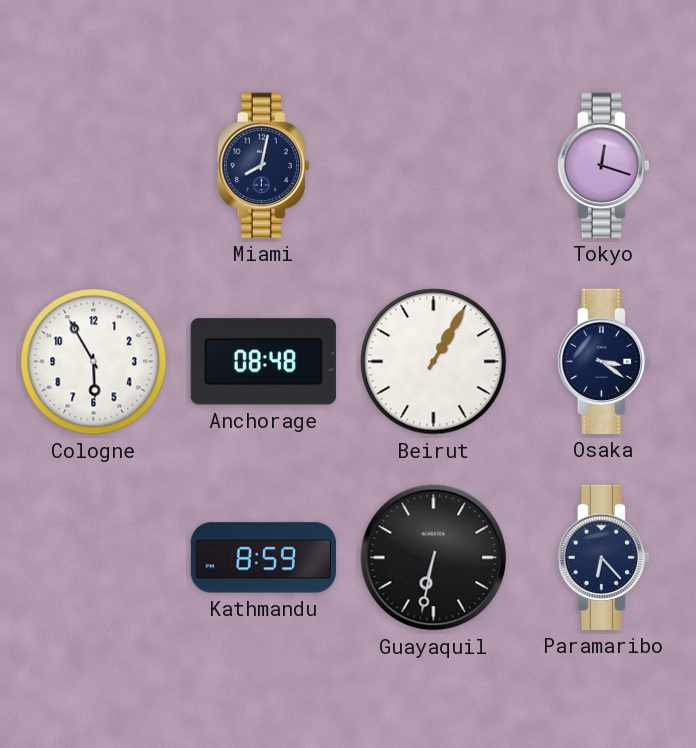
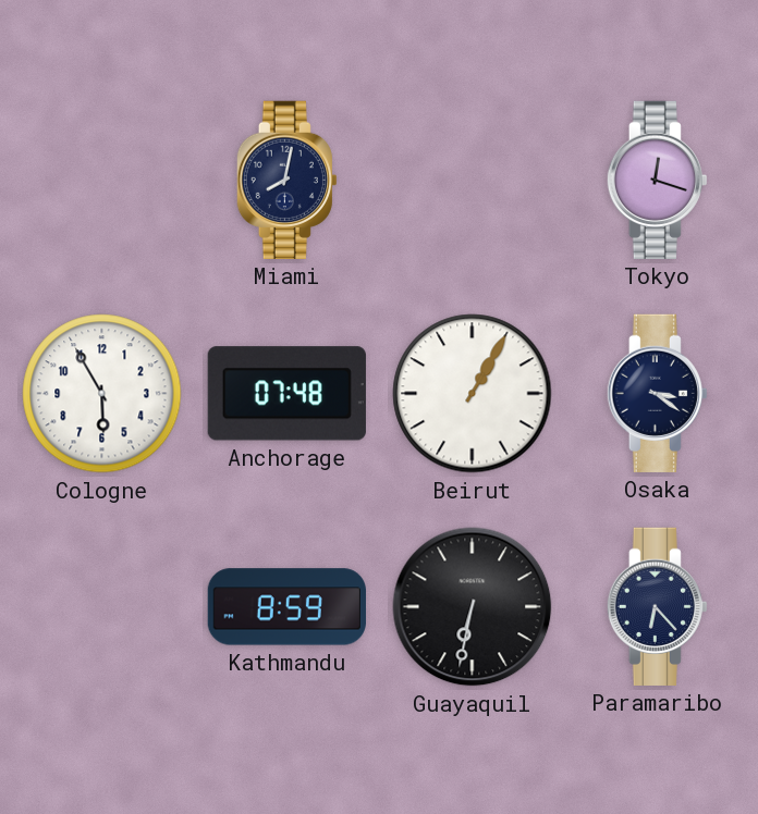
Anchorage: 08:48 -> 07:48
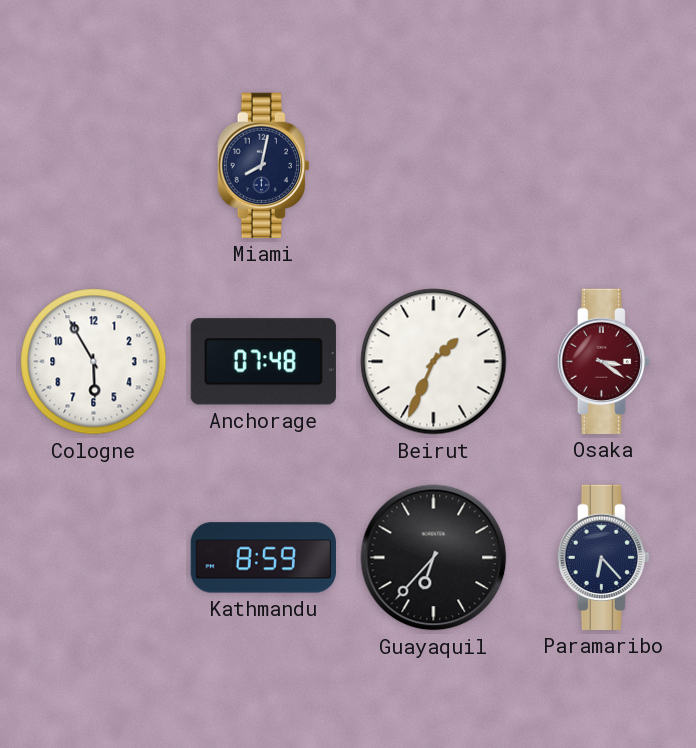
Tokyo: 12:18 -> none
Beirut: 1:05 -> 1:34
Osaka dial: navy -> burgundy
Guayaquil: 6:32 -> 6:37
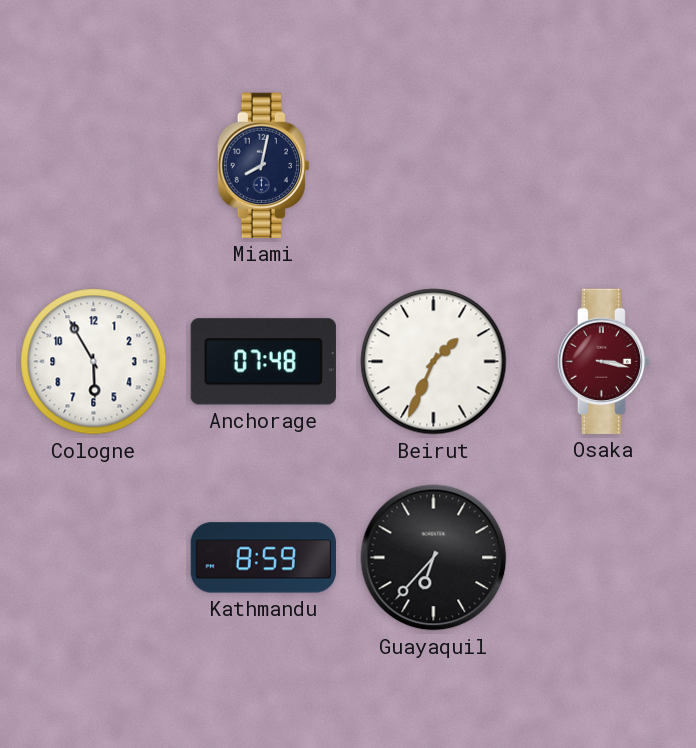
Osaka: 3:21 -> 3:17
Paramaribo: 6:23 -> none
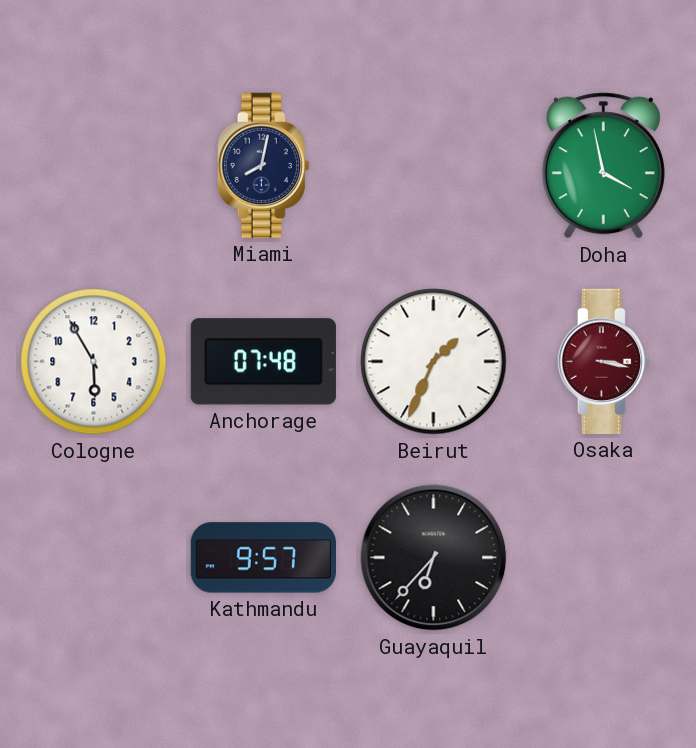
Doha: none -> 3:58
Kathmandu: 8:59 -> 9:57
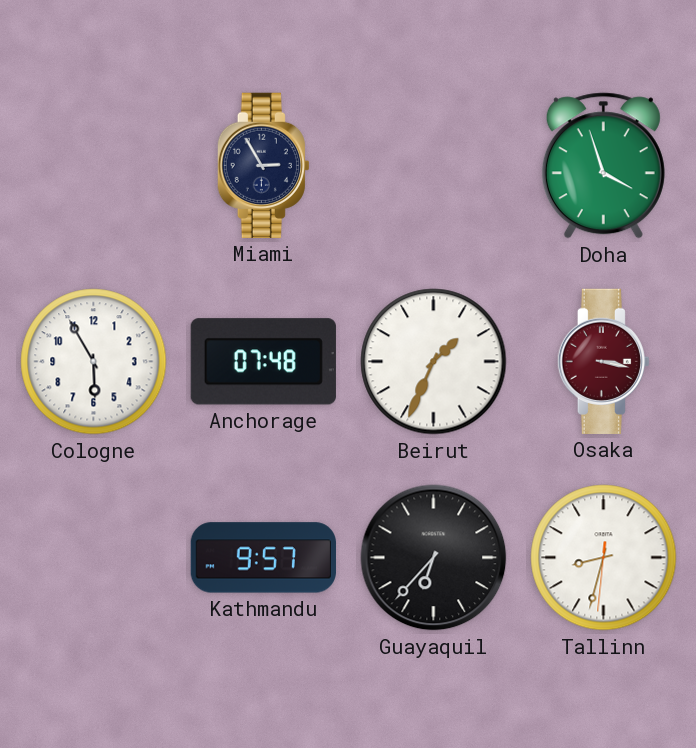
Miami: 8:02 -> 2:55
Doha: 3:58 -> 3:57
Tallinn: none -> 8:32
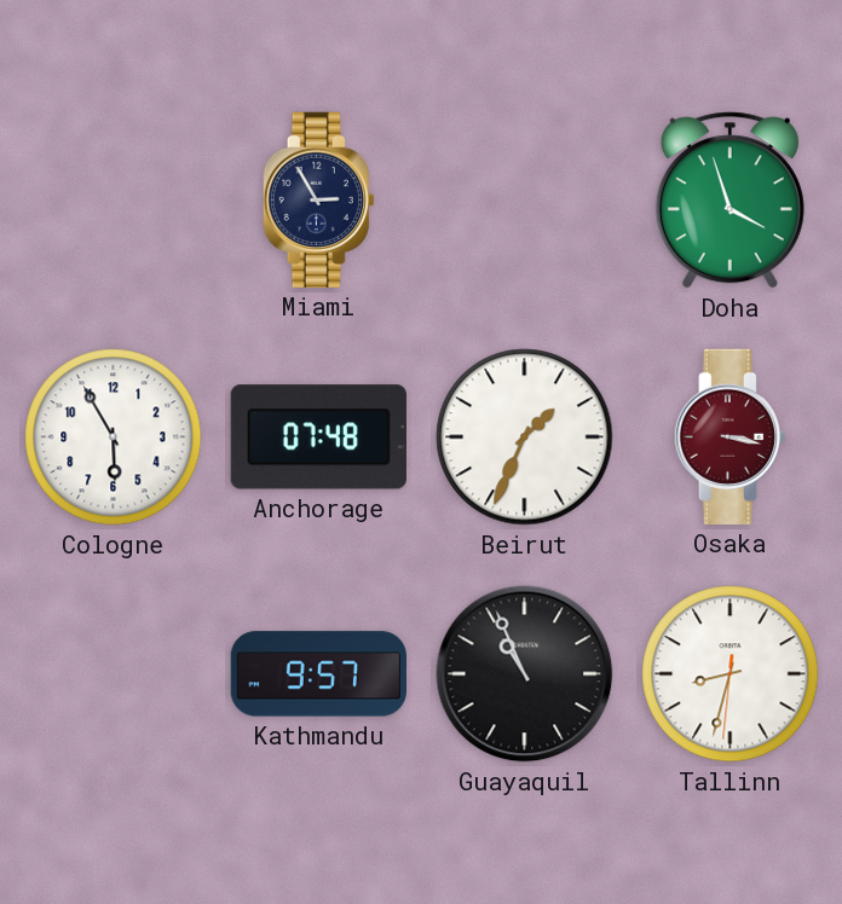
Guayaquil: 6:37 -> 10:56
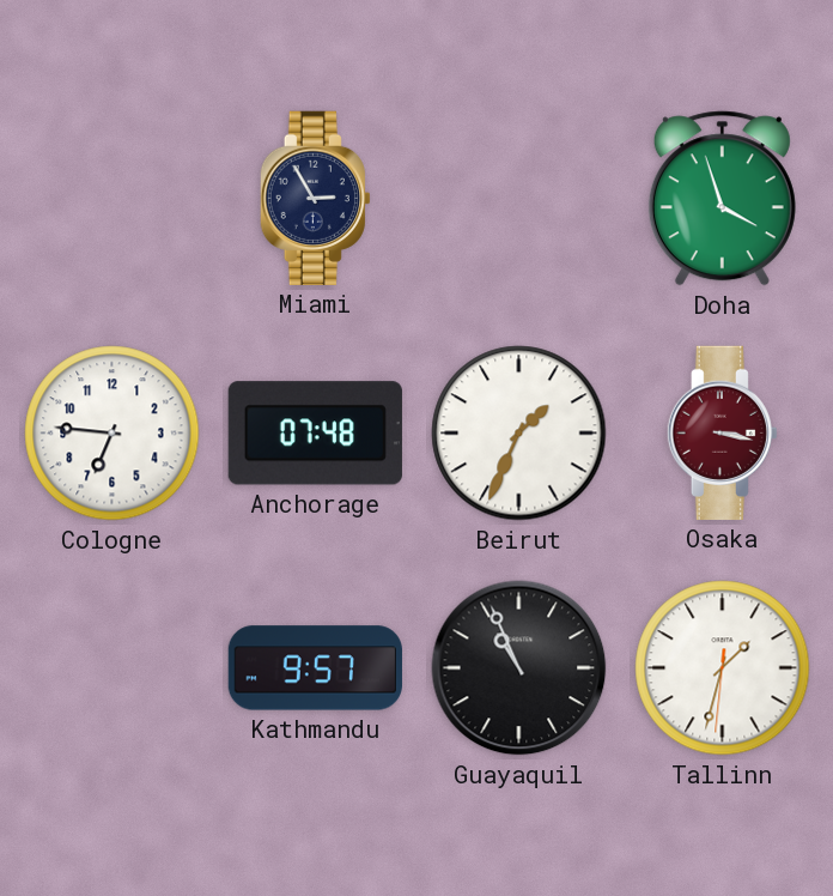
Cologne: 5:55 -> 6:46
Tallinn: 8:32 -> 1:32
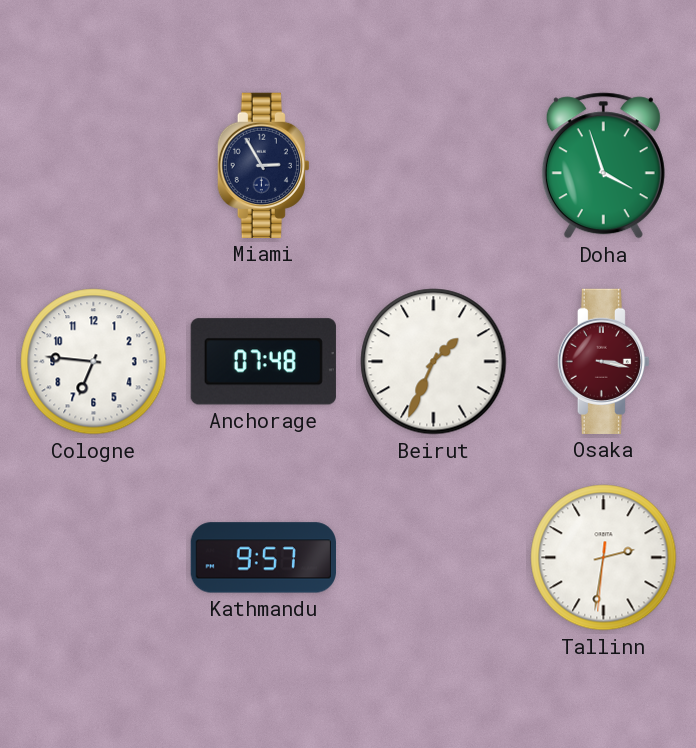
Guayaquil: 10:56 -> none
Tallinn: 1:32 -> 2:31
